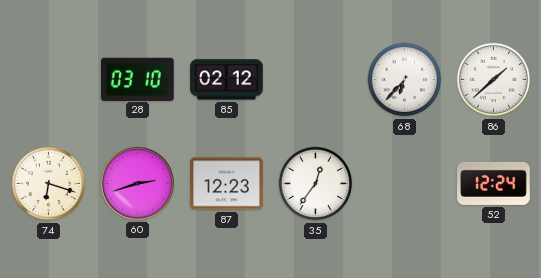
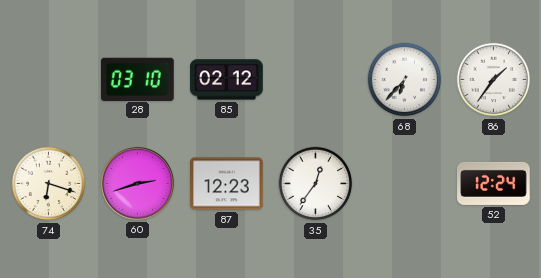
86: 1:38 -> 1:36
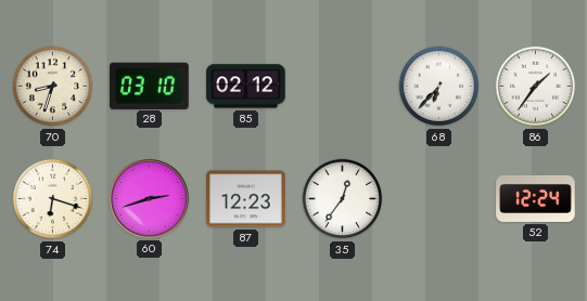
70: none -> 8:33
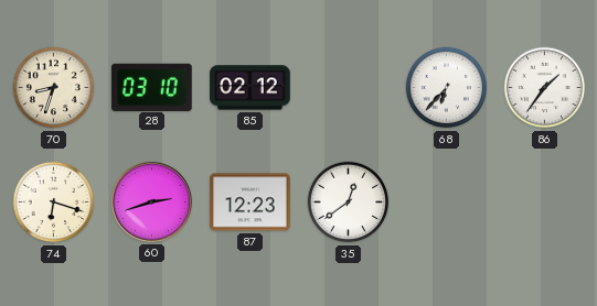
35: 12:36 -> 12:39
52: 12:24 -> none
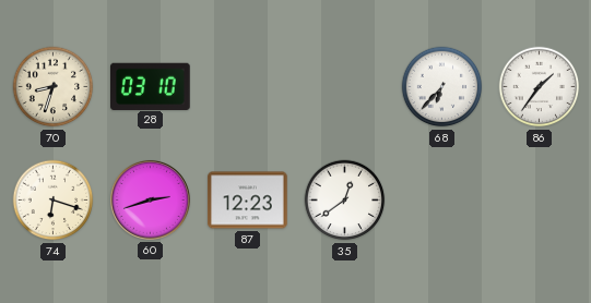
85: 02:12 -> none
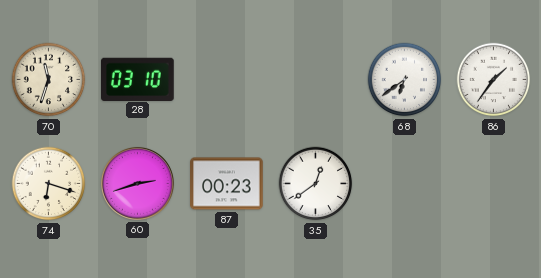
70: 8:33 -> 11:33
68: 6:37 -> 6:39
87: 12:23 -> 00:23
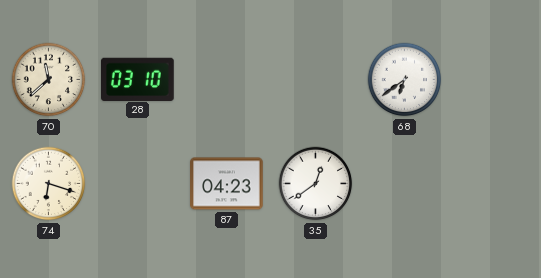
70: 11:33 -> 11:38
86: 1:36 -> none
60: 2:42 -> none
87: 00:23 -> 04:23
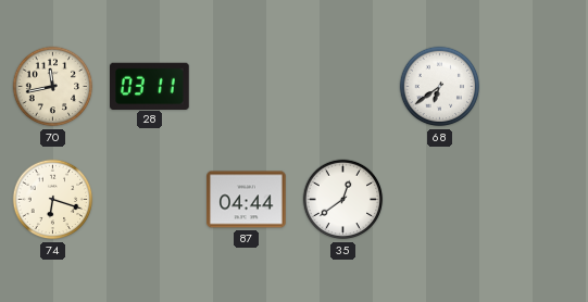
70: 11:38 -> 11:43
28: 03:10 -> 03:11
87: 04:23 -> 04:44
